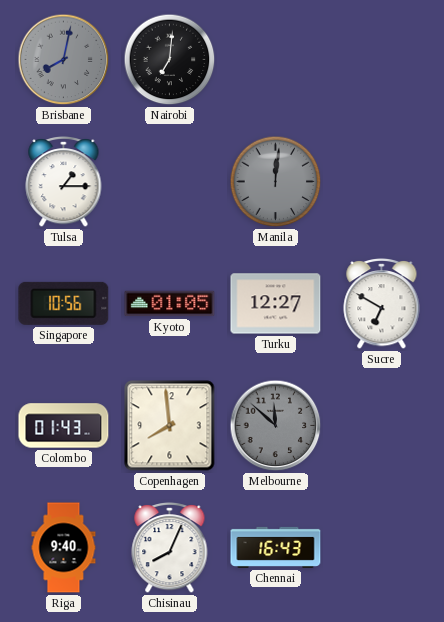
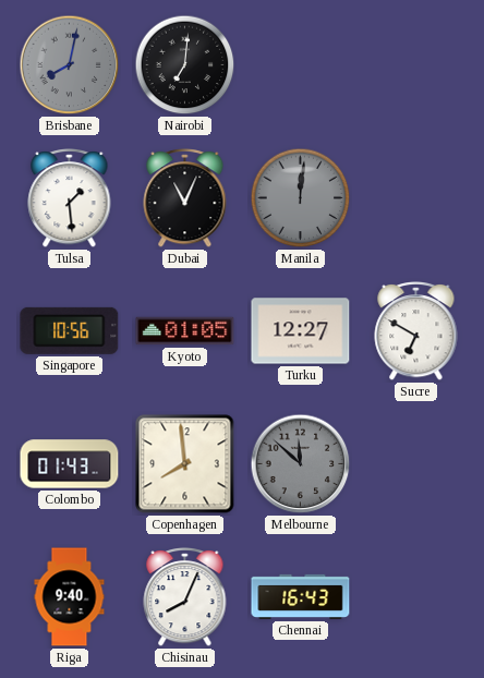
Tulsa: 1:15 -> 1:29
Dubai: none -> 11:04
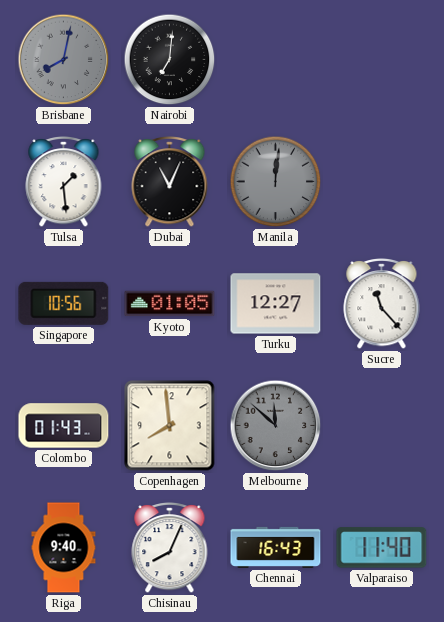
Sucre: 6:50 -> 11:23
Valparaiso: none -> 11:40
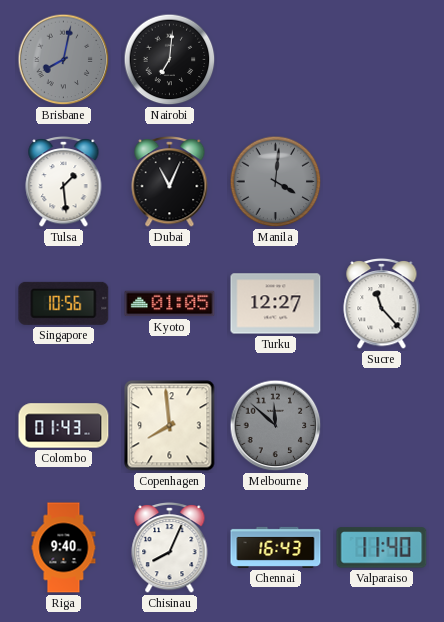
Manila: 12:01 -> 4:01
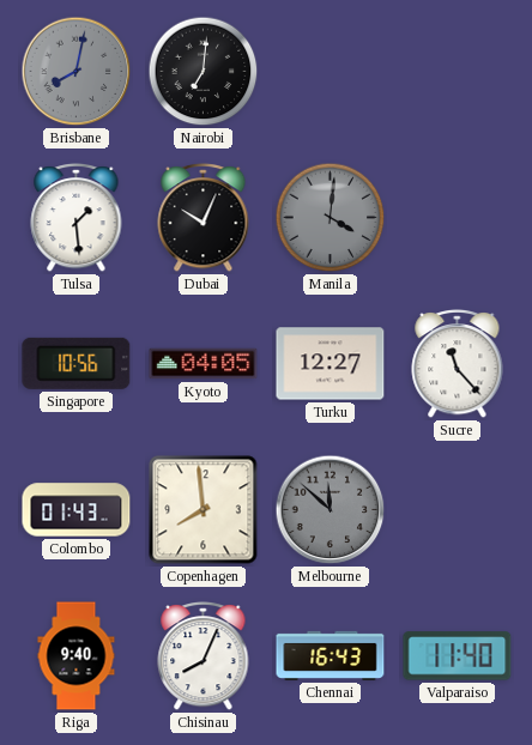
Dubai: 11:04 -> 10:04
Kyoto: 01:05 -> 04:05
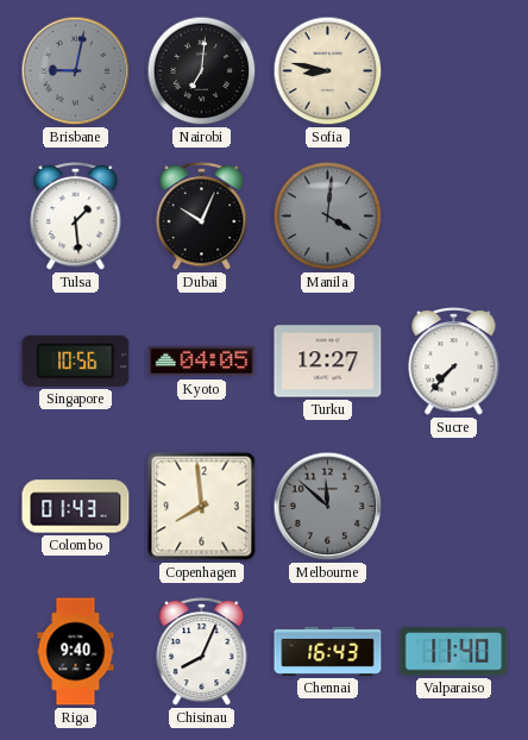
Brisbane: 8:02 -> 9:02
Sofia: none -> 8:47
Sucre: 11:23 -> 7:37
